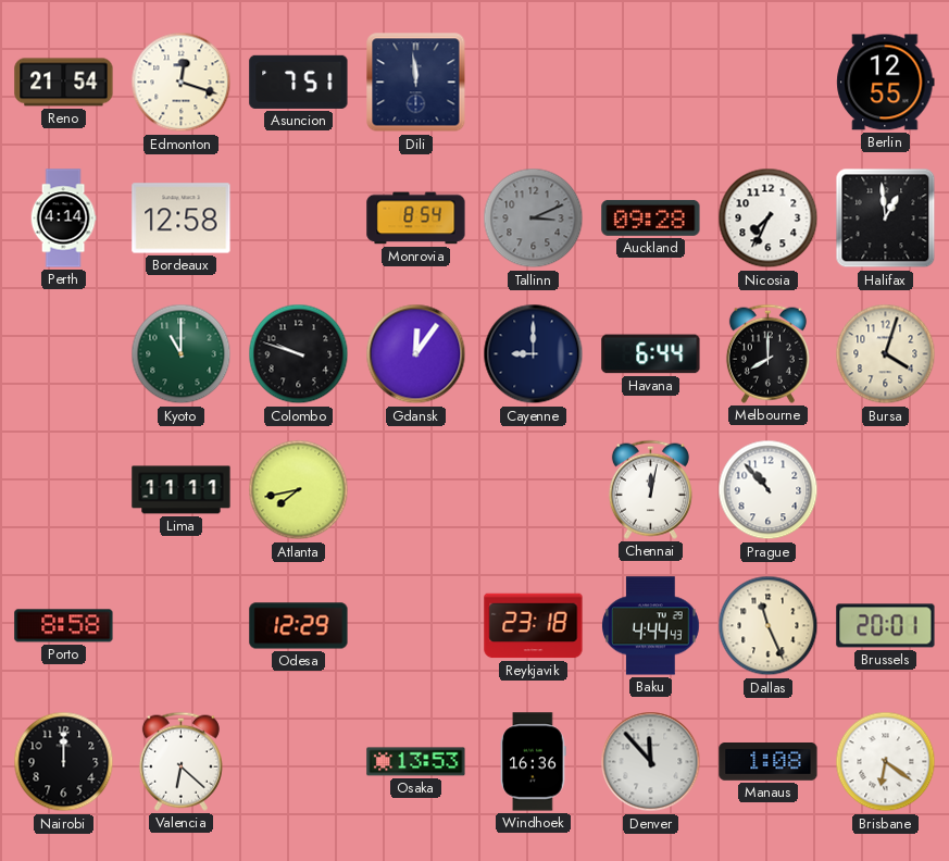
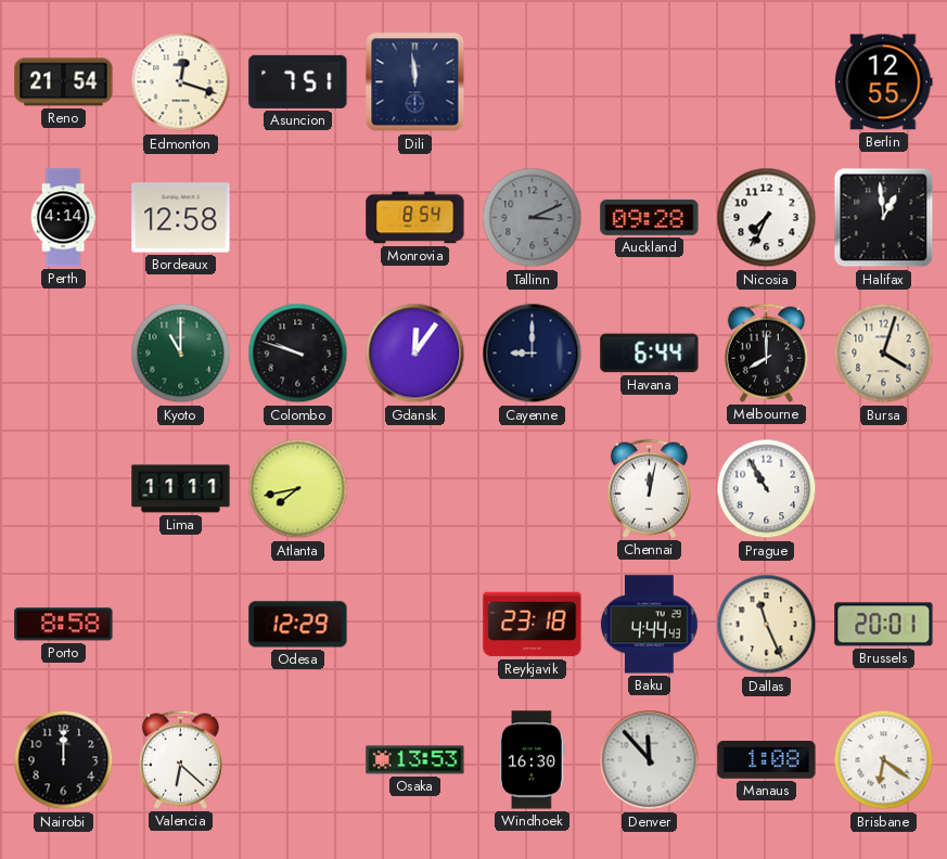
Prague: 10:53 -> 10:55
Windhoek: 16:36 -> 16:30
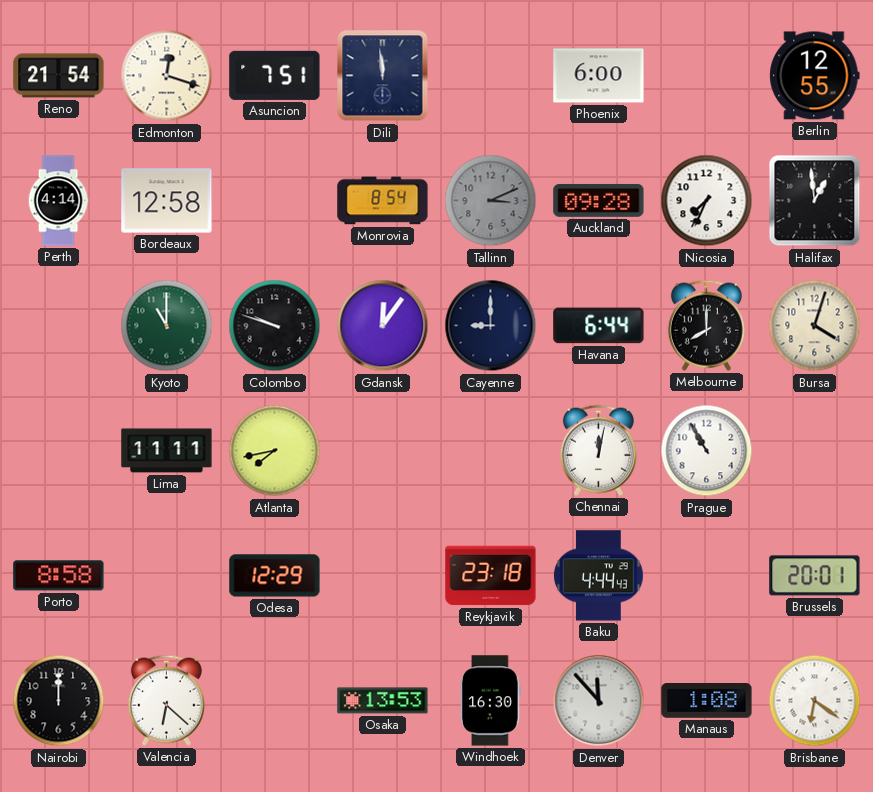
Phoenix: none -> 6:00
Dallas: 11:26 -> none
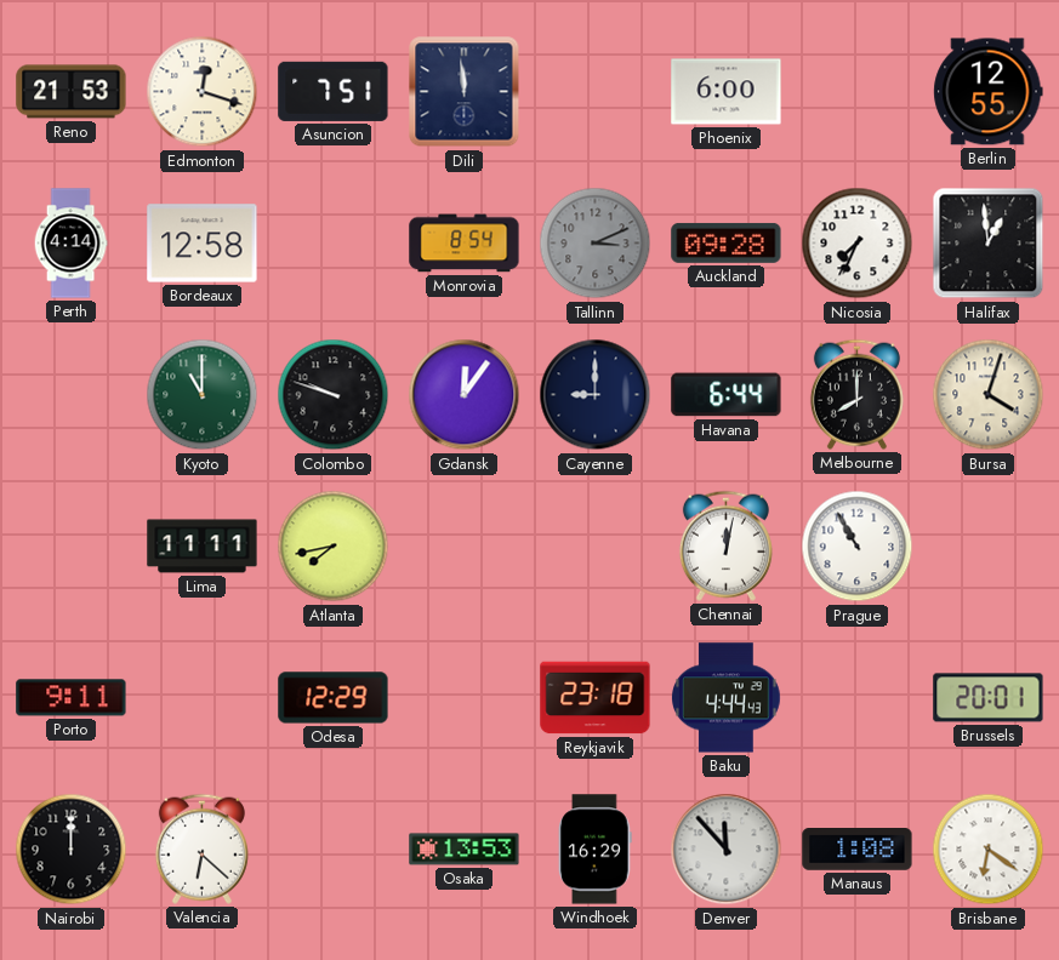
Reno: 21:54 -> 21:53
Porto: 8:58 -> 9:11
Windhoek: 16:30 -> 16:29
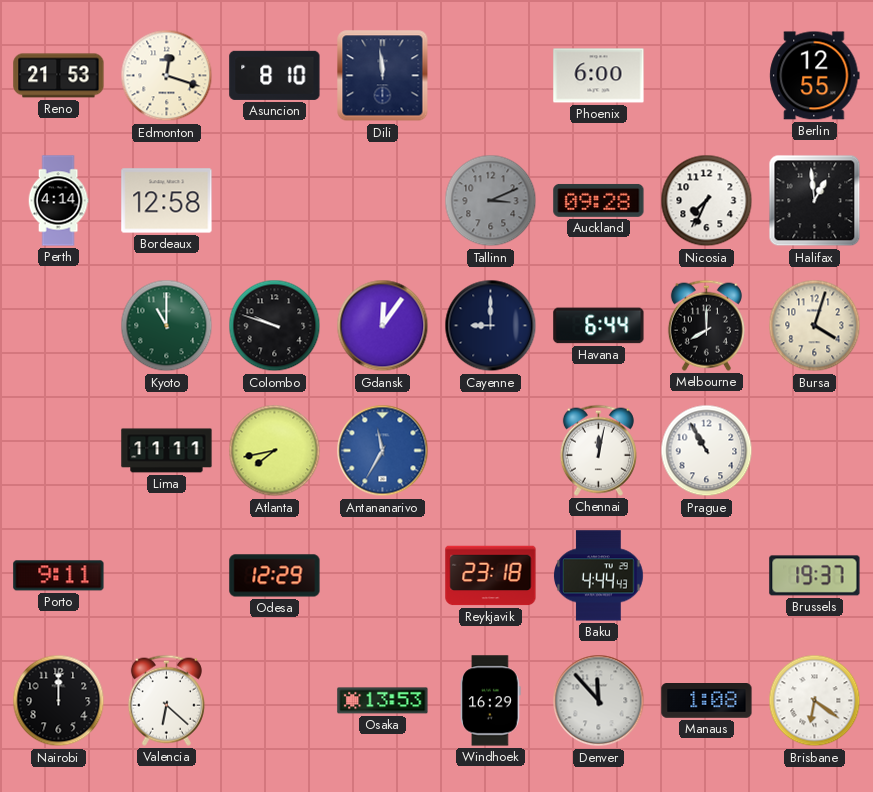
Asuncion: 7:51 -> 8:10
Monrovia: 8:54 -> none
Antananarivo: none -> 11:35
Brussels: 20:01 -> 19:37
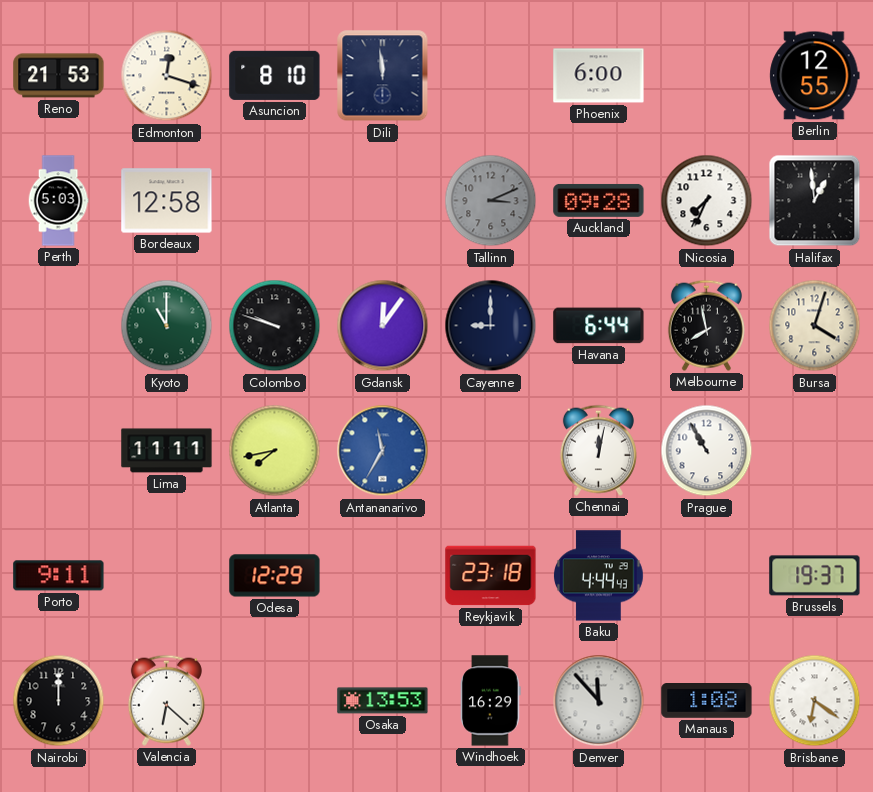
Perth: 4:14 -> 5:03
Melbourne: 8:00 -> 7:58
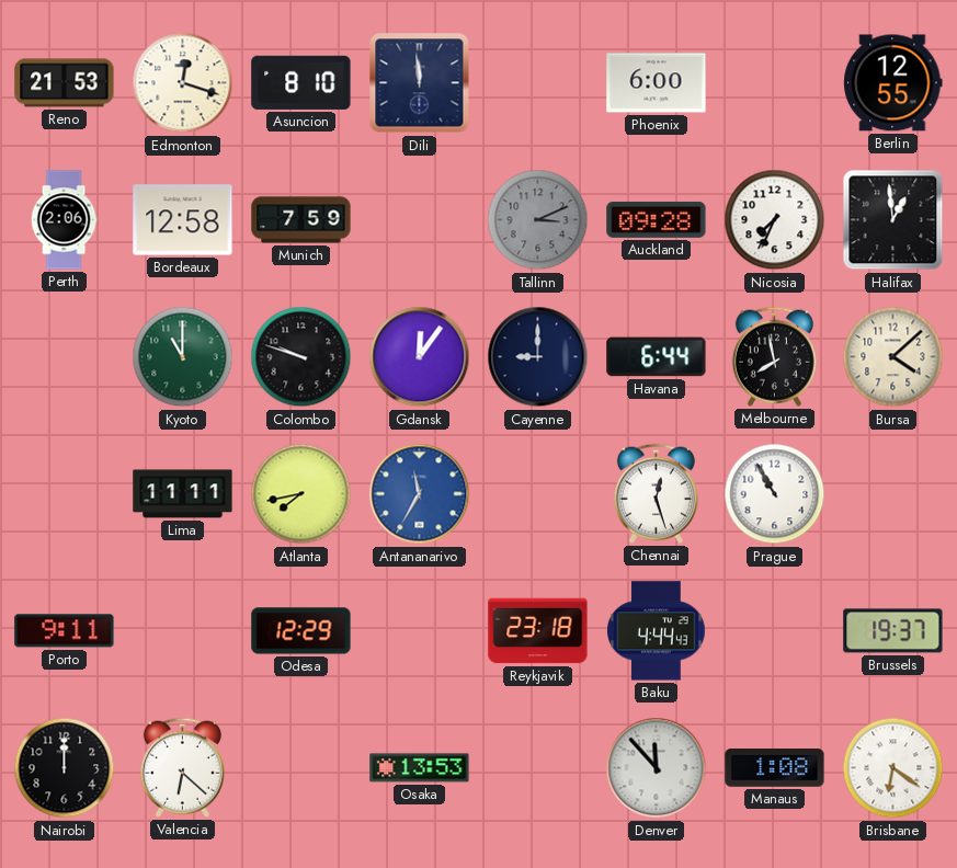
Perth: 5:03 -> 2:06
Munich: none -> 7:59
Bursa: 4:03 -> 4:08
Chennai: 12:02 -> 12:27
Windhoek: 16:29 -> none
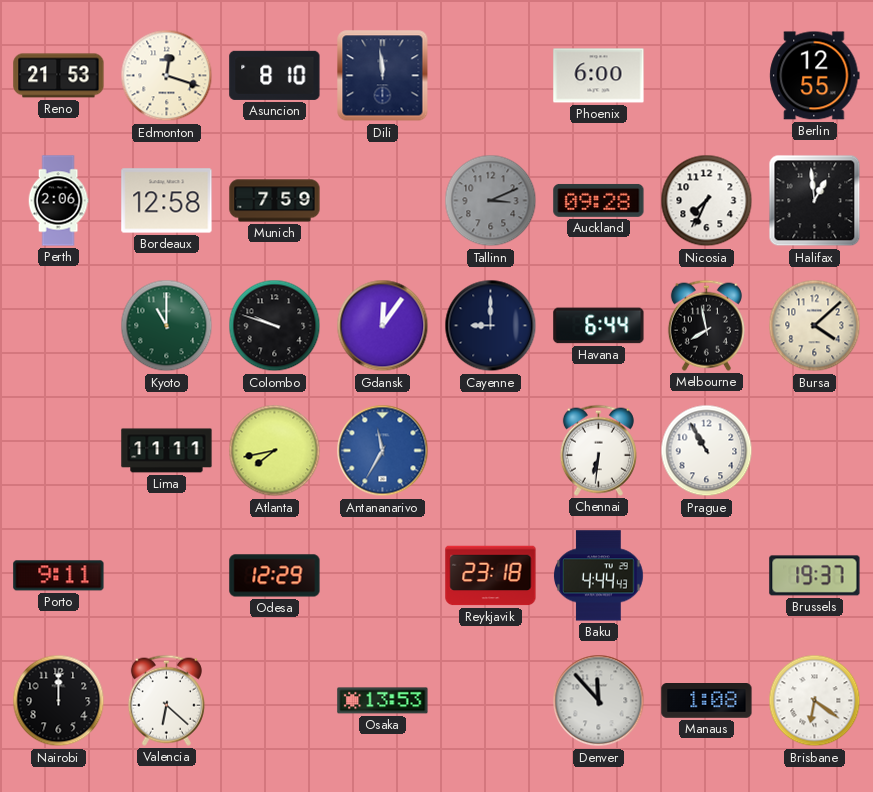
Chennai: 12:27 -> 6:31
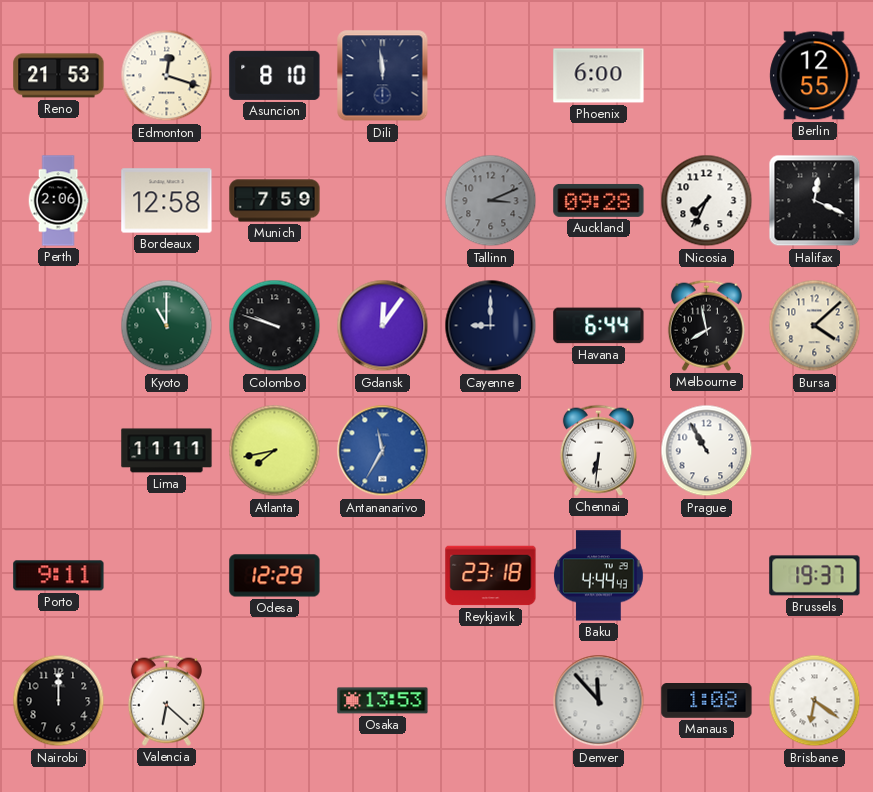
Halifax: 12:59 -> 12:19
